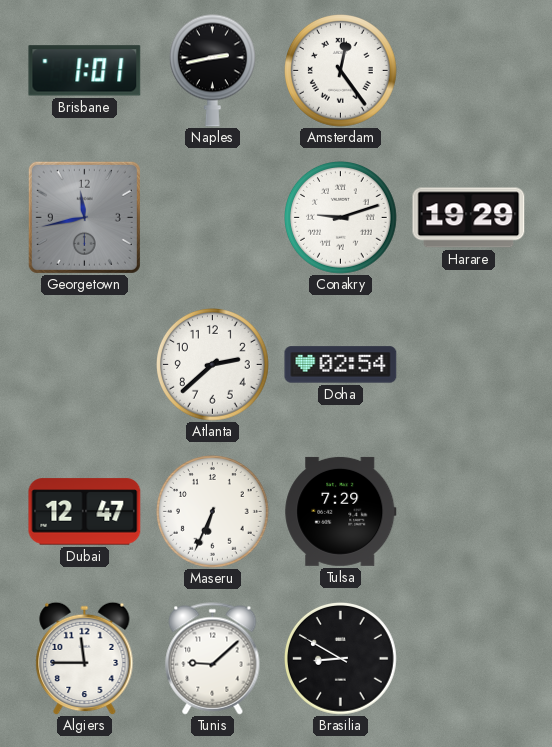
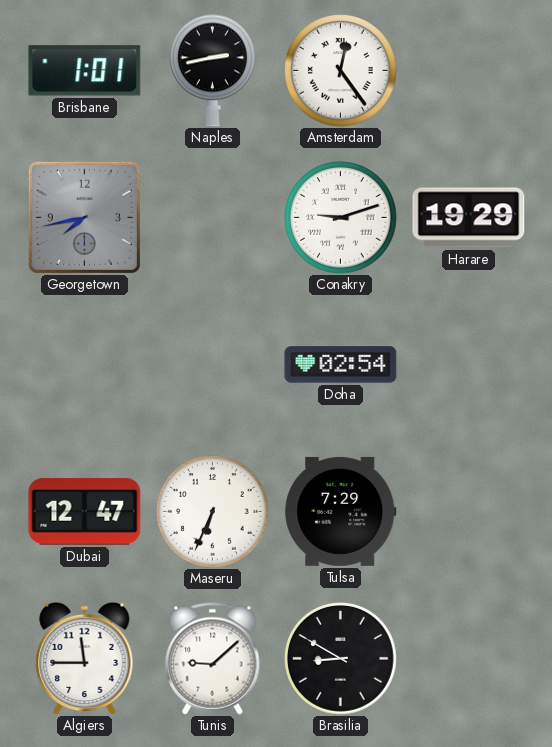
Georgetown: 11:43 -> 7:43
Atlanta: 2:38 -> none
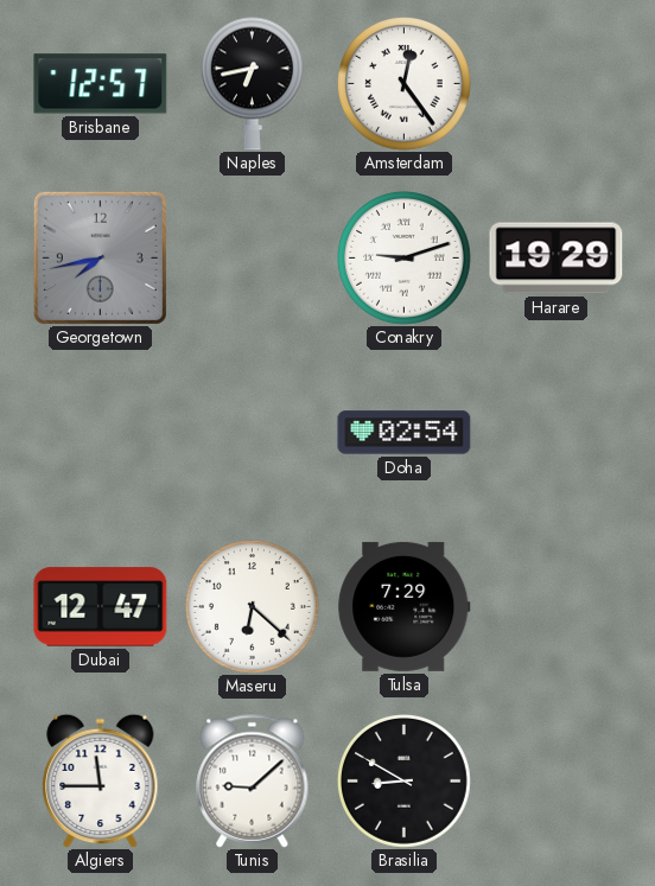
Brisbane: 1:01 -> 12:57
Naples: 2:43 -> 6:43
Maseru: 6:34 -> 6:22
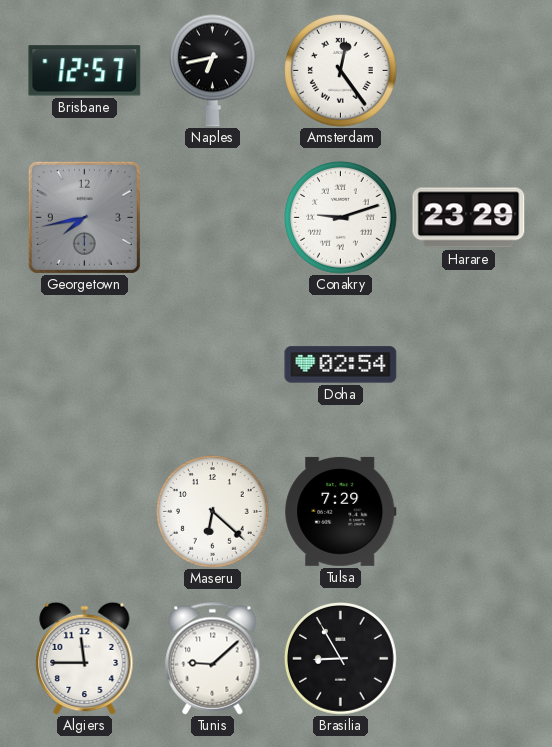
Harare: 19:29 -> 23:29
Dubai: 12:47 -> none
Brasilia: 8:50 -> 8:55
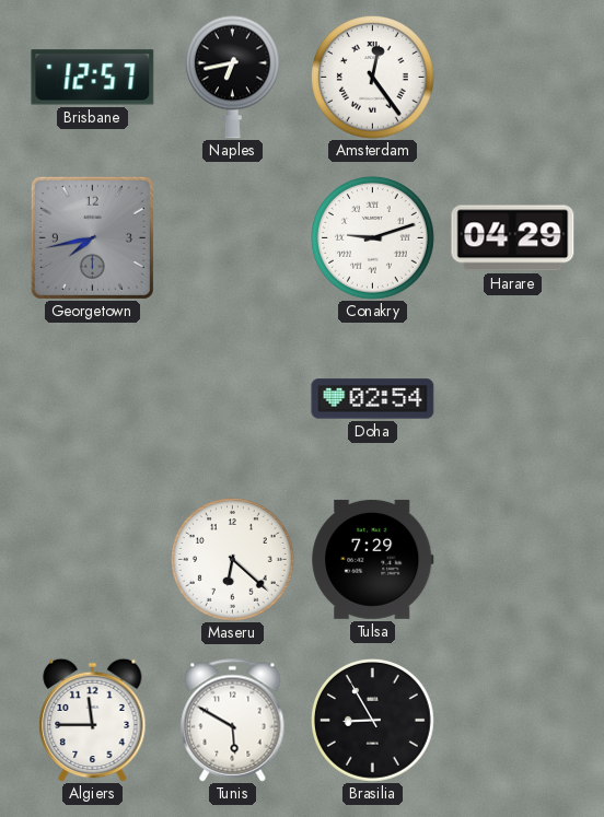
Harare: 23:29 -> 04:29
Tunis: 9:08 -> 5:50
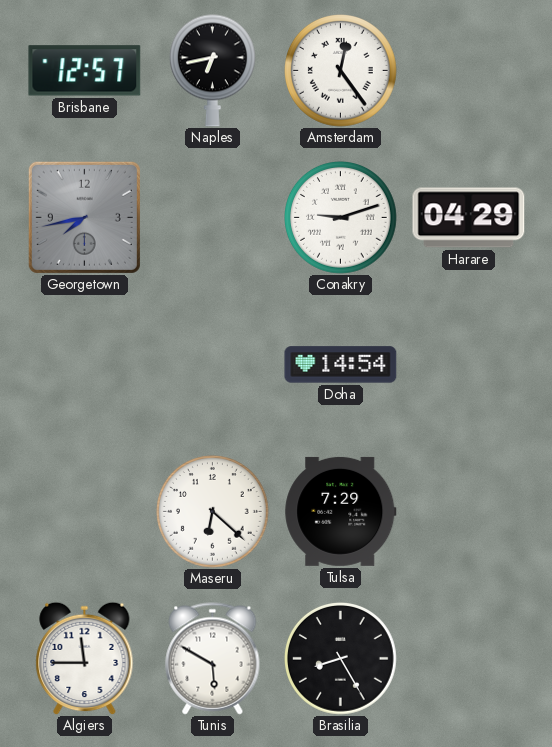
Doha: 02:54 -> 14:54
Brasilia: 8:55 -> 8:25
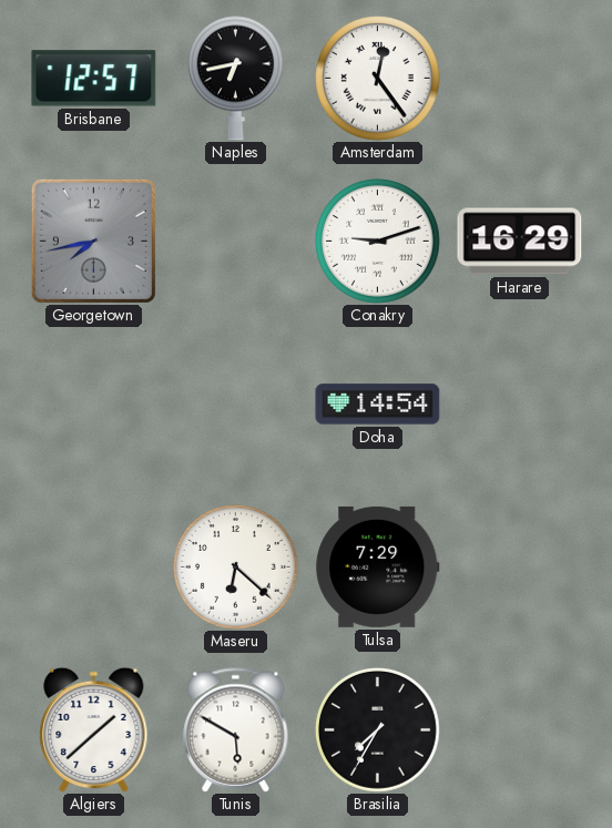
Harare: 04:29 -> 16:29
Algiers: 11:45 -> 1:38
Brasilia: 8:25 -> 7:35
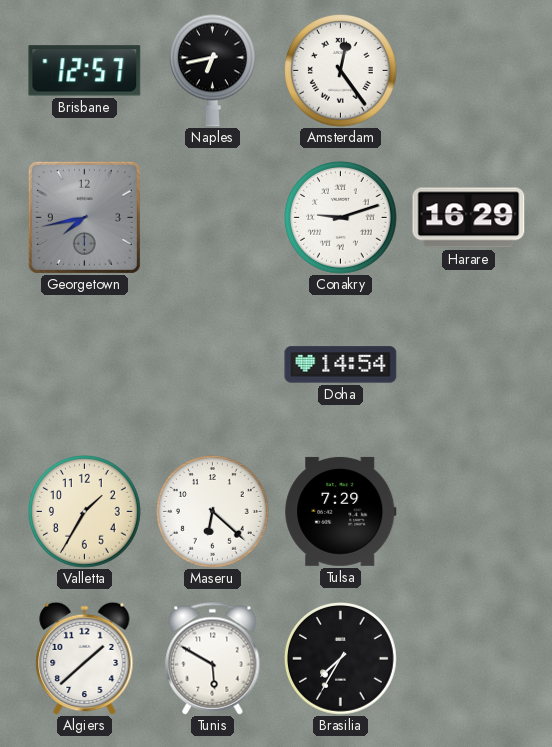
Valletta: none -> 1:35
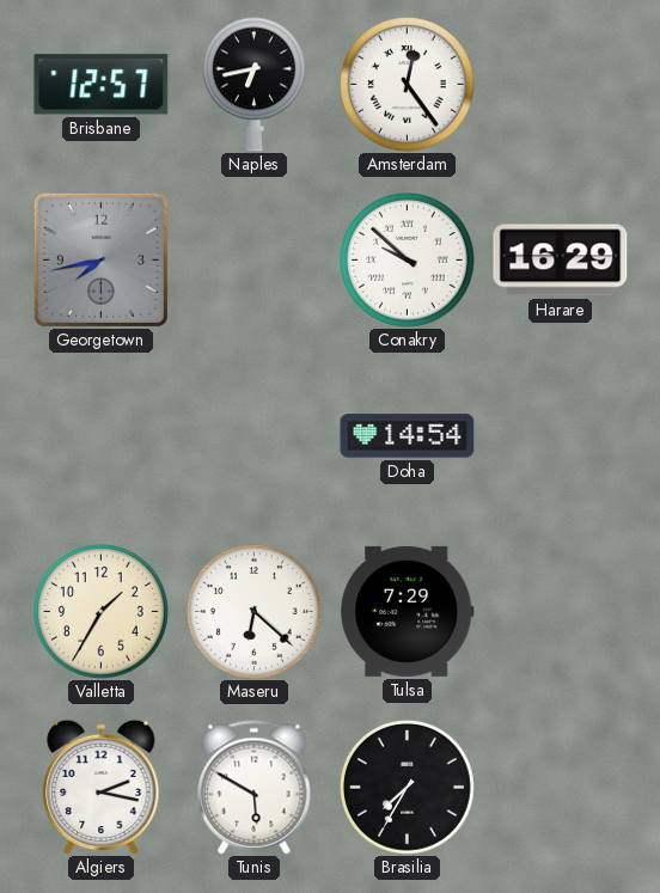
Conakry: 9:12 -> 9:52
Algiers: 1:38 -> 2:17
